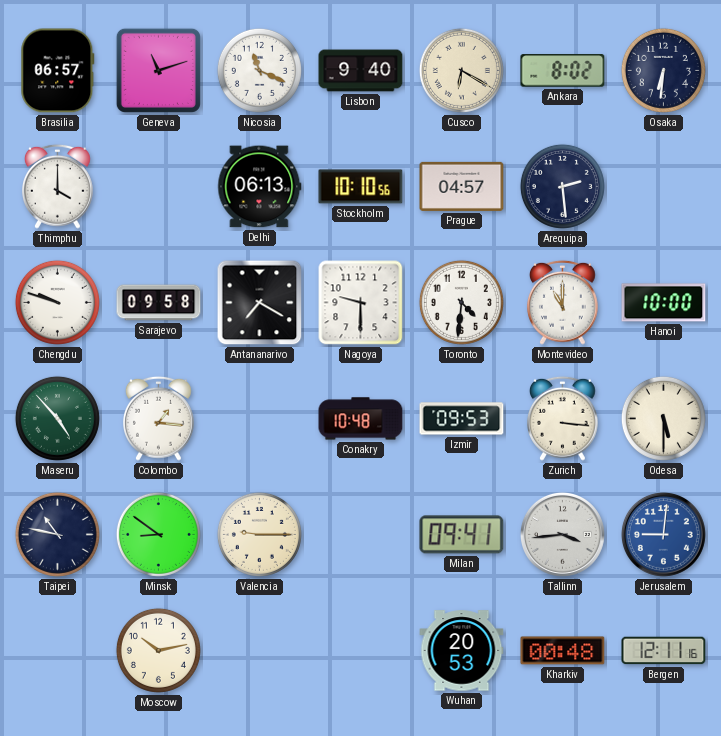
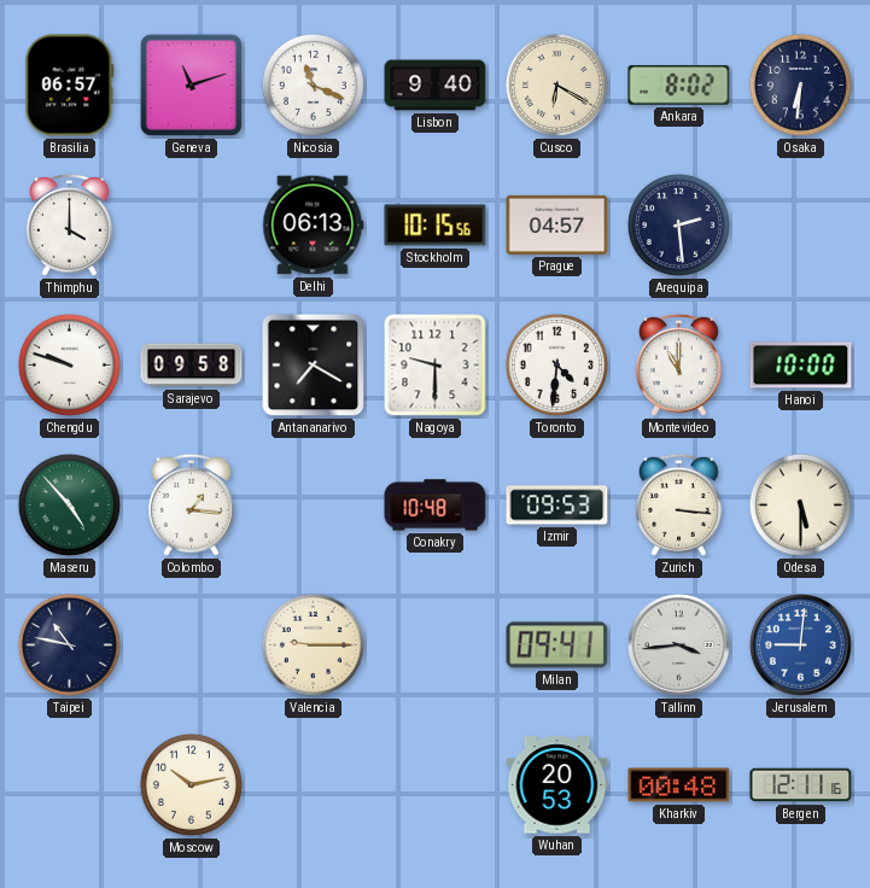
Stockholm: 10:10 -> 10:15
Minsk: 8:51 -> none
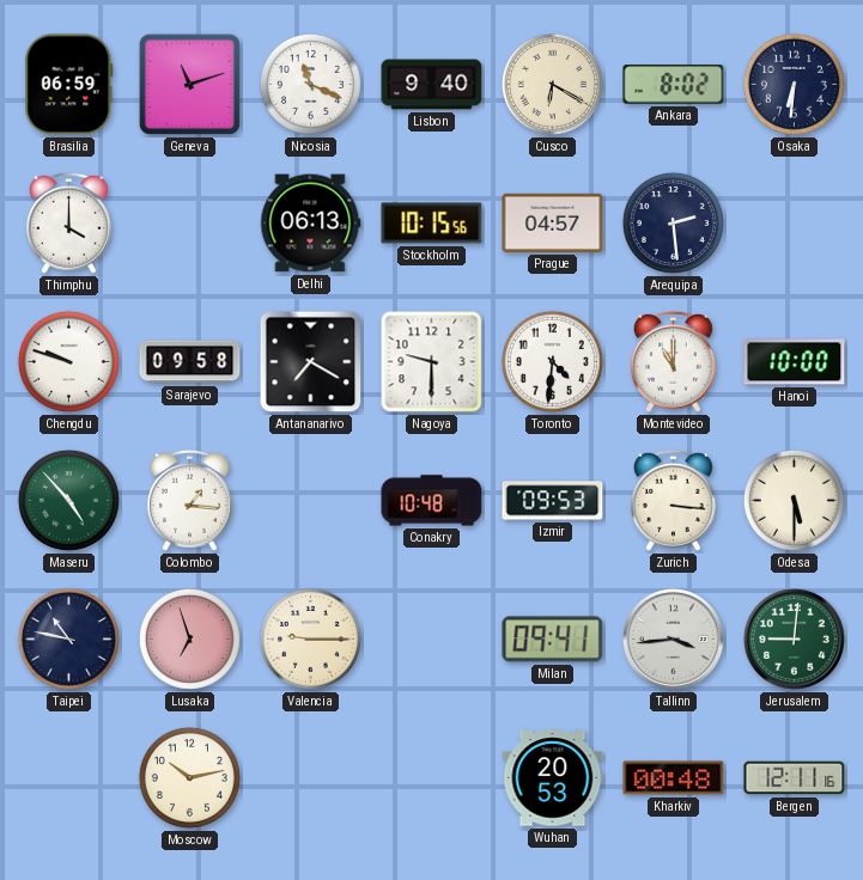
Brasilia: 06:57 -> 06:59
Lusaka: none -> 6:57
Jerusalem dial: blue -> green
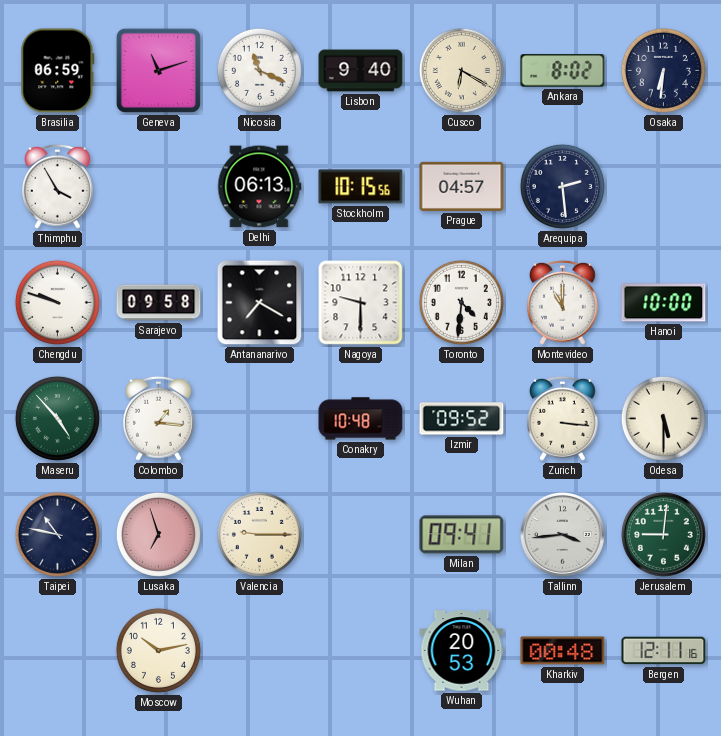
Thimphu: 4:00 -> 3:55
Izmir: 09:53 -> 09:52
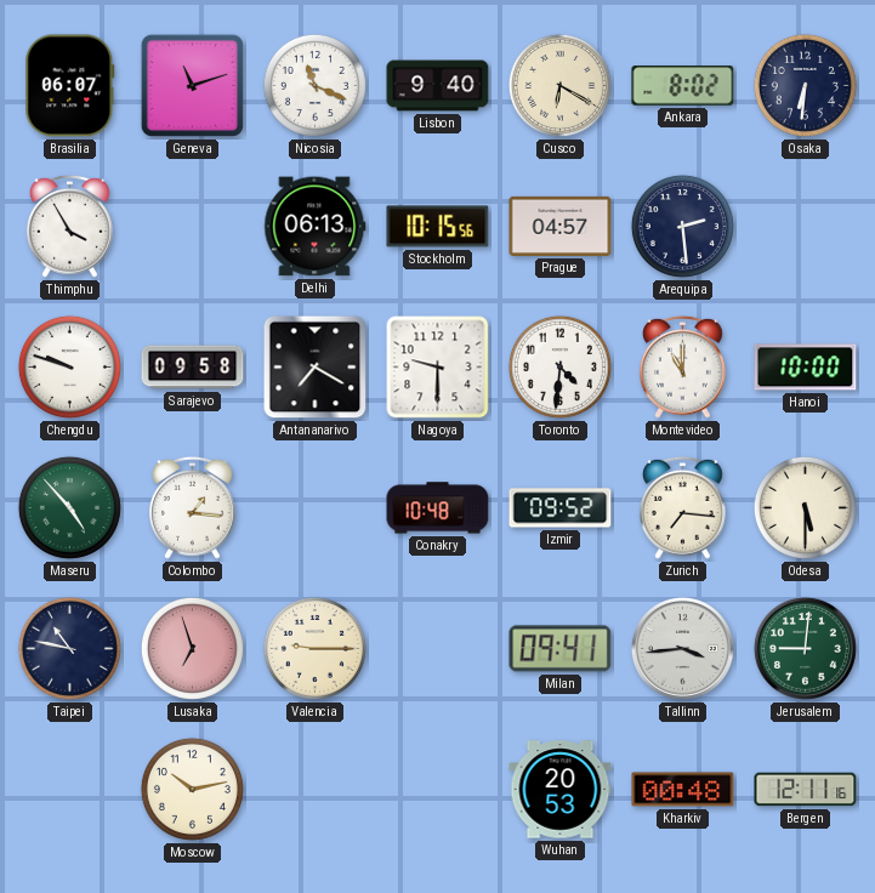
Brasilia: 06:59 -> 06:07
Zurich: 3:16 -> 7:16
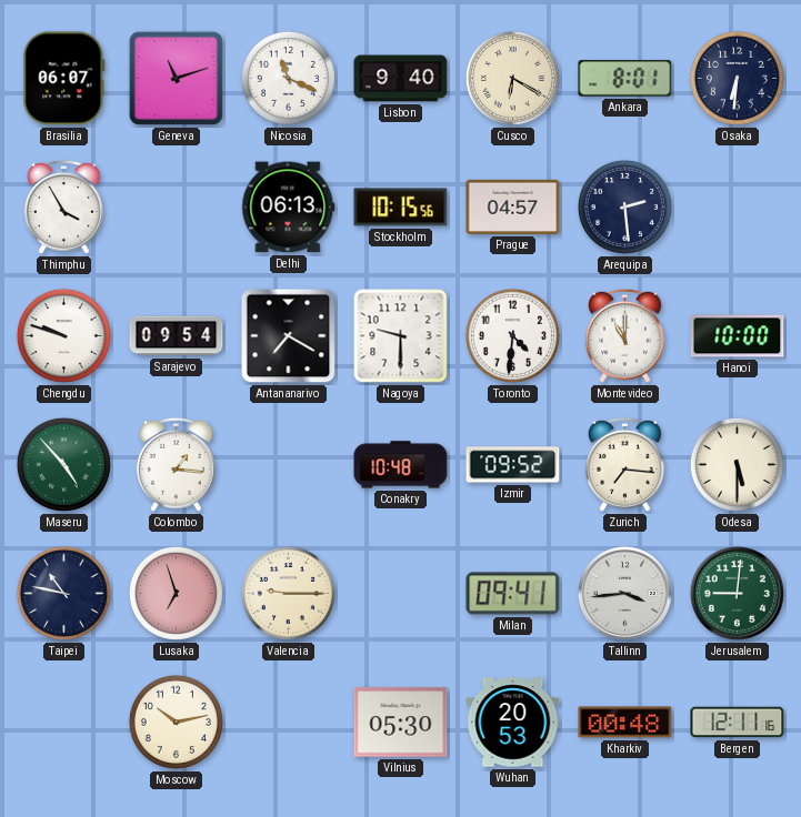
Ankara: 8:02 -> 8:01
Sarajevo: 09:58 -> 09:54
Vilnius: none -> 05:30
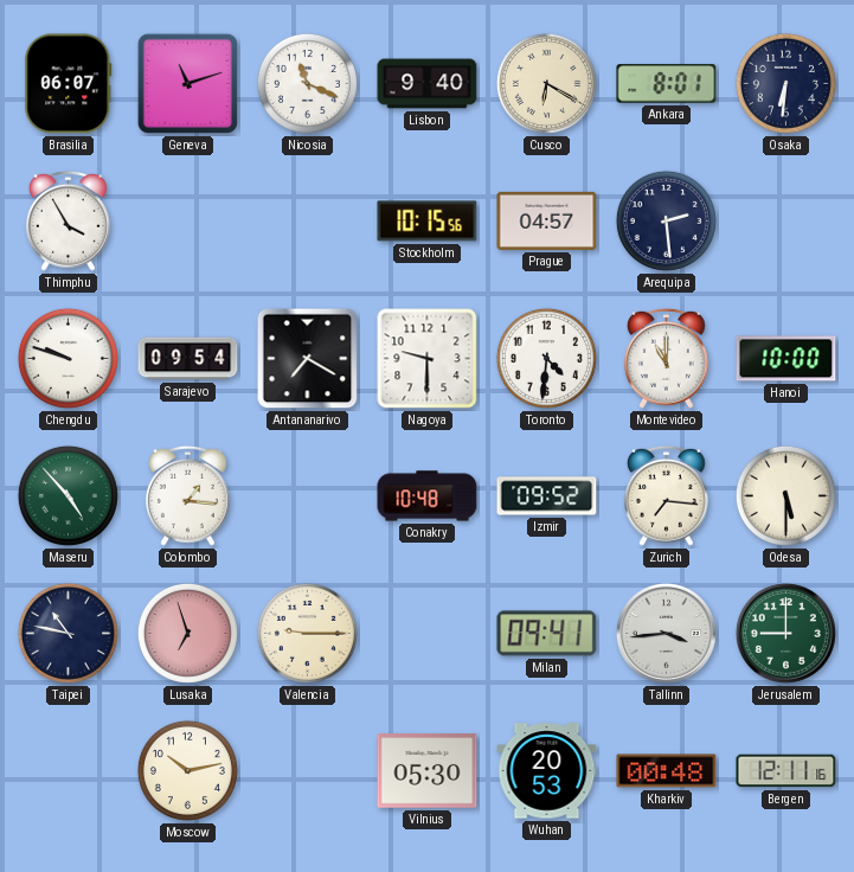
Delhi: 06:13 -> none
Jerusalem: 9:01 -> 9:00
